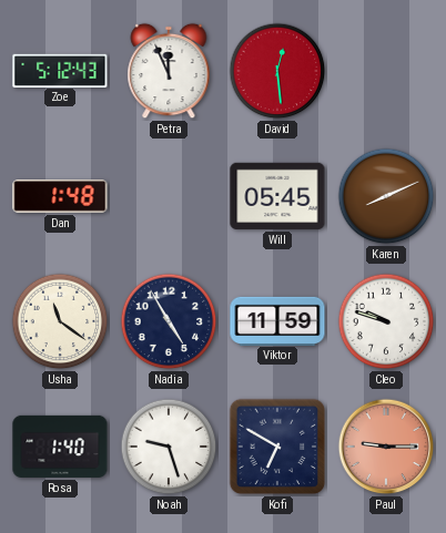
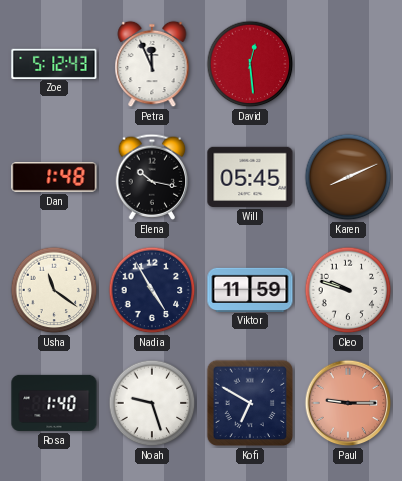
Elena: none -> 10:17
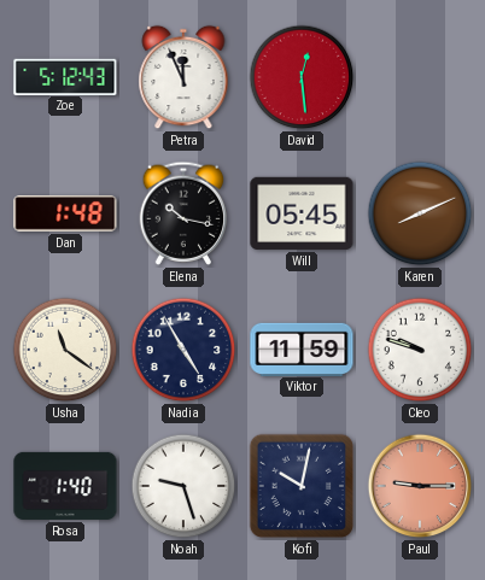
Kofi: 6:50 -> 10:02
